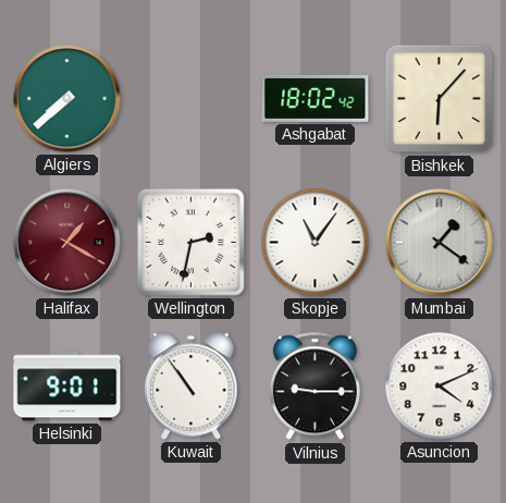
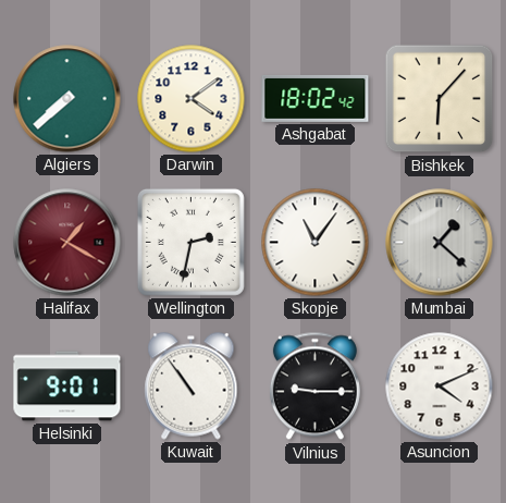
Darwin: none -> 4:09
Mumbai: 1:21 -> 1:22
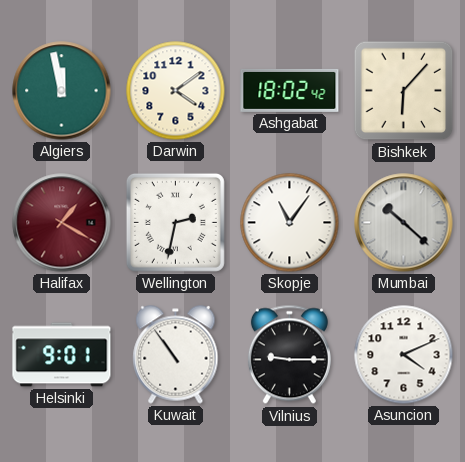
Algiers: 7:38 -> 11:58
Mumbai: 1:22 -> 10:22
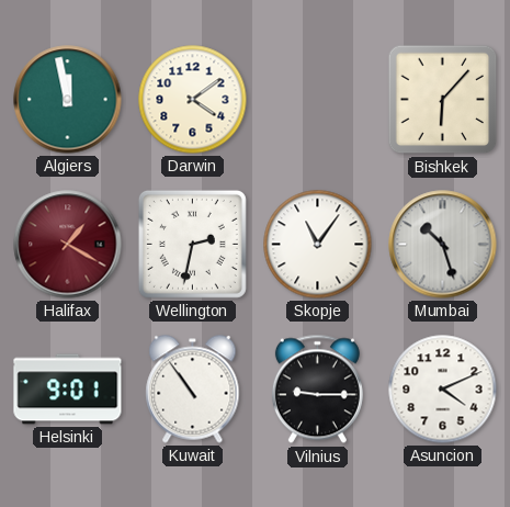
Ashgabat: 18:02 -> none
Mumbai: 10:22 -> 10:27
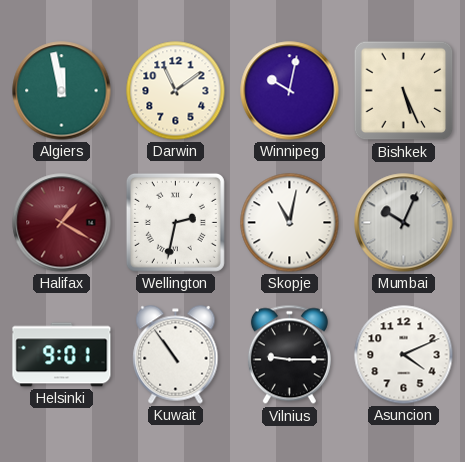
Darwin: 4:09 -> 11:09
Winnipeg: none -> 10:02
Bishkek: 6:07 -> 5:26
Skopje: 11:06 -> 11:02
Mumbai: 10:27 -> 10:04
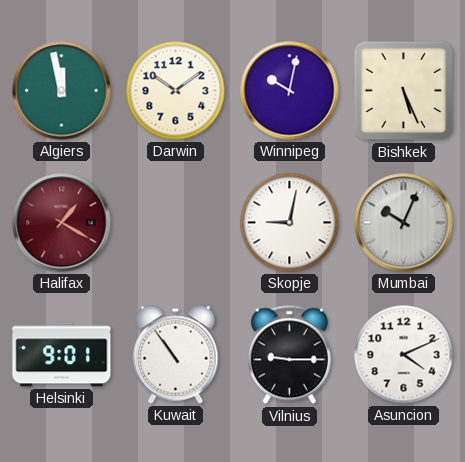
Darwin: 11:09 -> 10:09
Wellington: 2:32 -> none
Skopje: 11:02 -> 9:02
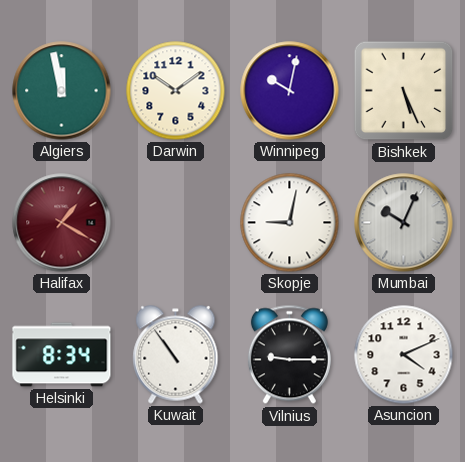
Helsinki: 9:01 -> 8:34
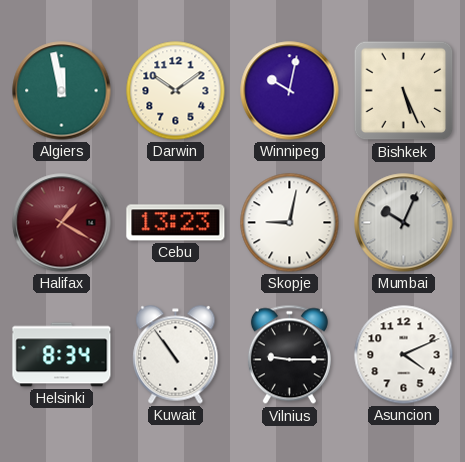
Cebu: none -> 13:23
